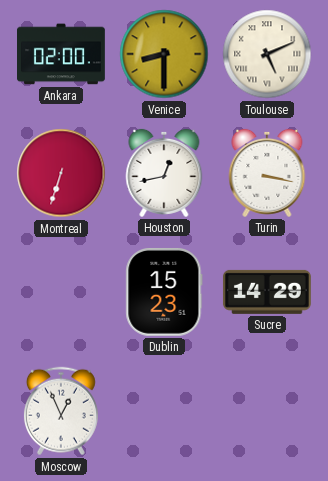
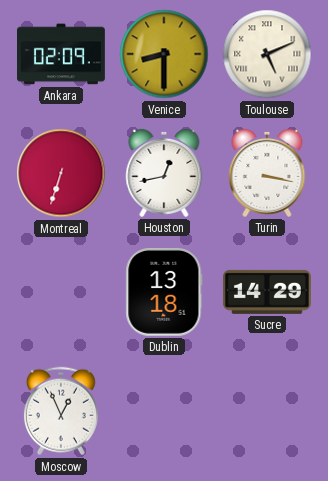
Ankara: 02:00 -> 02:09
Dublin: 15:23 -> 13:18
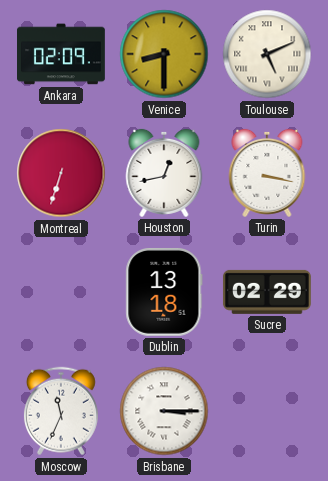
Sucre: 14:29 -> 02:29
Moscow: 12:56 -> 11:34
Brisbane: none -> 3:15
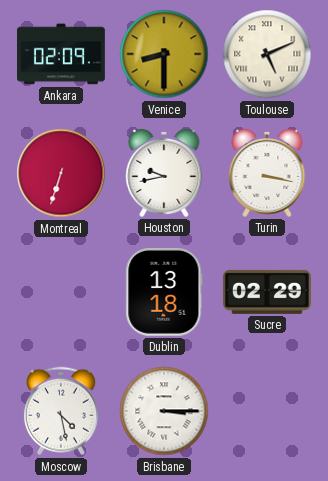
Houston: 12:43 -> 9:43
Moscow: 11:34 -> 4:28
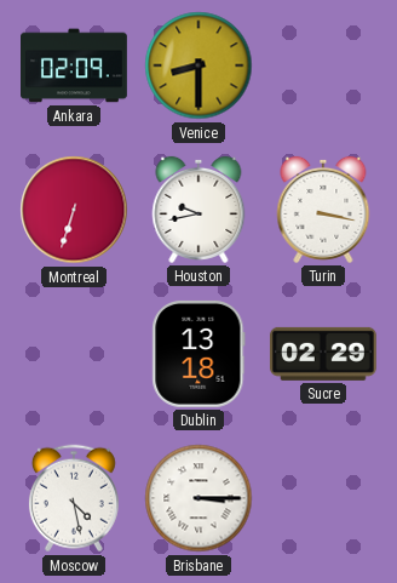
Toulouse: 5:11 -> none
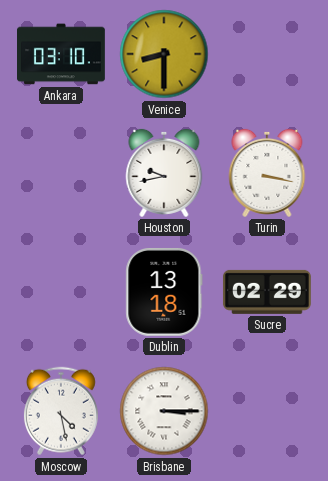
Ankara: 02:09 -> 03:10
Montreal: 6:33 -> none
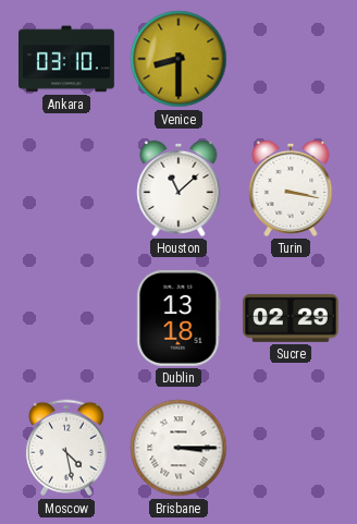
Houston: 9:43 -> 11:08
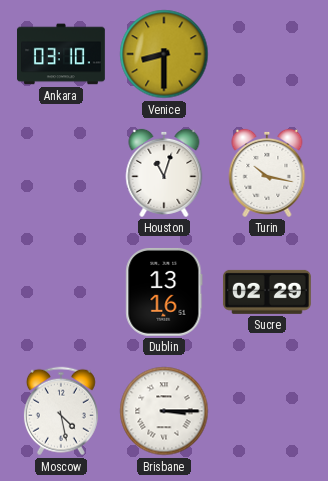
Houston: 11:08 -> 11:03
Turin: 3:17 -> 10:17
Dublin: 13:18 -> 13:16
